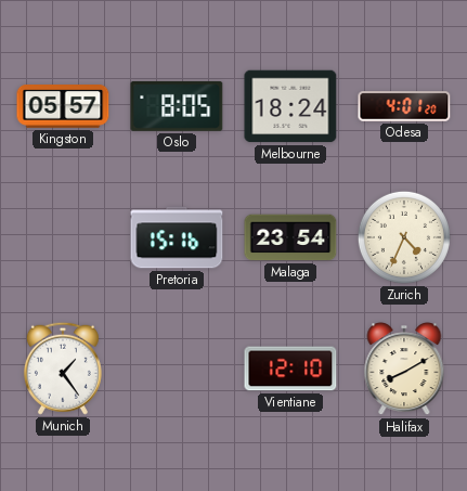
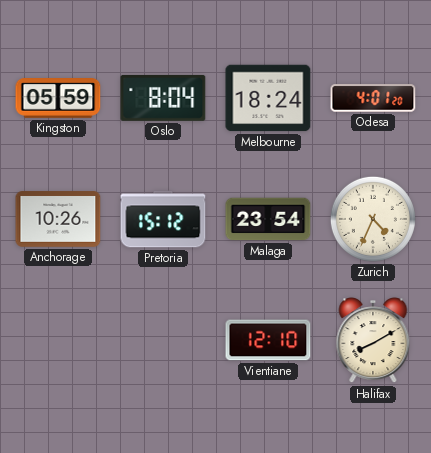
Kingston: 05:57 -> 05:59
Oslo: 8:05 -> 8:04
Anchorage: none -> 10:26
Pretoria: 15:16 -> 15:12
Munich: 1:24 -> none
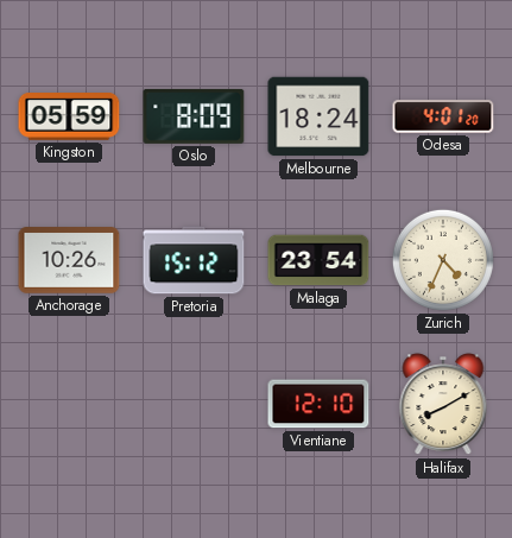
Oslo: 8:04 -> 8:09
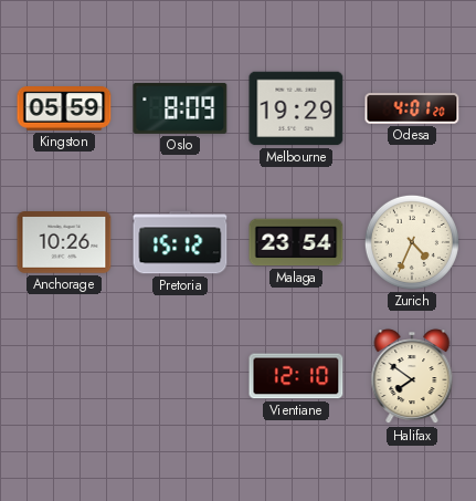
Melbourne: 18:24 -> 19:29
Halifax: 8:10 -> 7:51
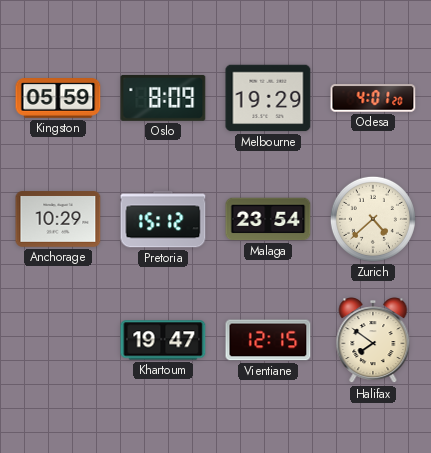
Anchorage: 10:26 -> 10:29
Zurich: 4:34 -> 4:38
Khartoum: none -> 19:47
Vientiane: 12:10 -> 12:15
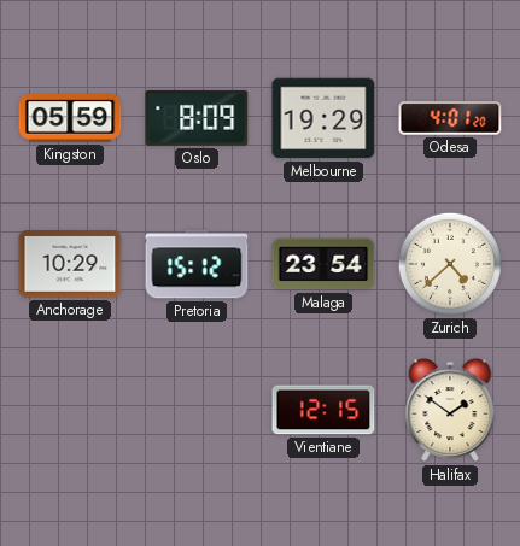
Khartoum: 19:47 -> none
Halifax: 7:51 -> 1:51
